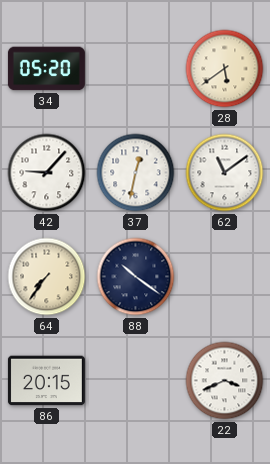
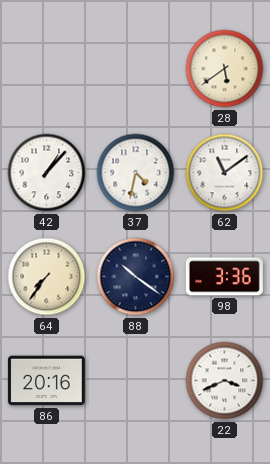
34: 05:20 -> none
42: 9:07 -> 1:07
37: 12:32 -> 4:32
98: none -> 3:36
86: 20:15 -> 20:16
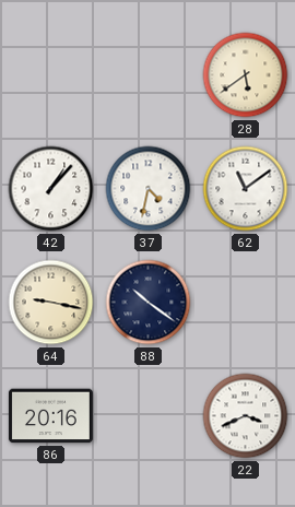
64: 7:36 -> 9:17
98: 3:36 -> none
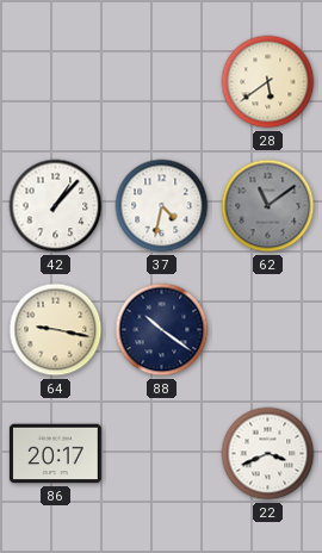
62 dial: white -> grey
86: 20:16 -> 20:17
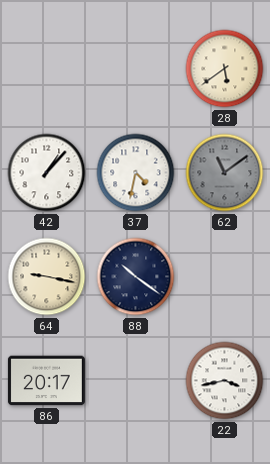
22: 3:41 -> 3:43
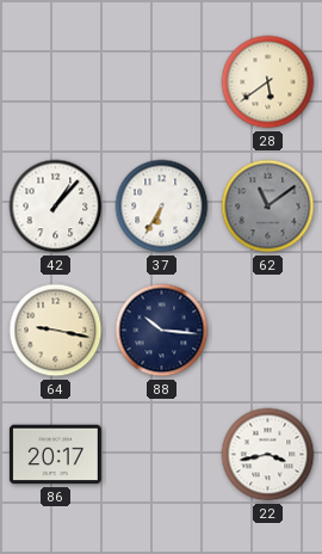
37: 4:32 -> 6:35
88: 10:21 -> 10:16
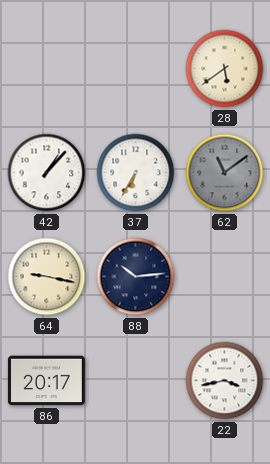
88: 10:16 -> 10:14
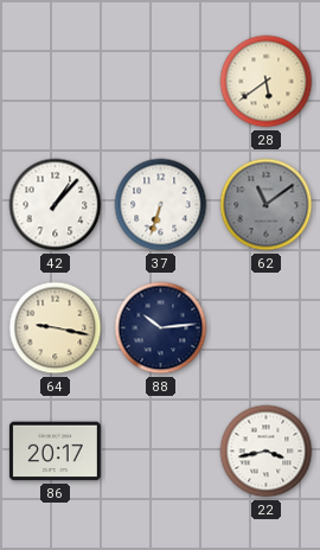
37: 6:35 -> 6:33
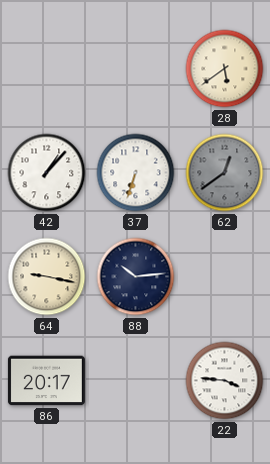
62: 11:09 -> 12:39
22: 3:43 -> 3:46
